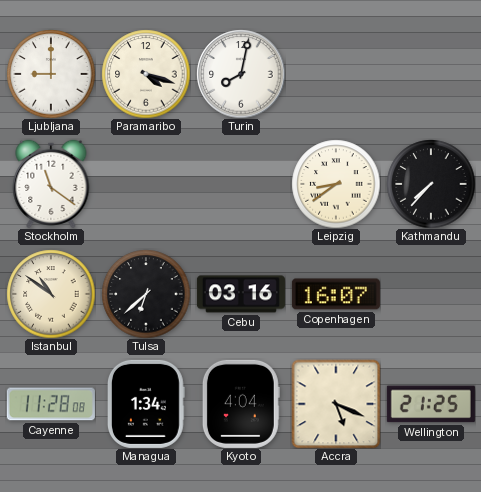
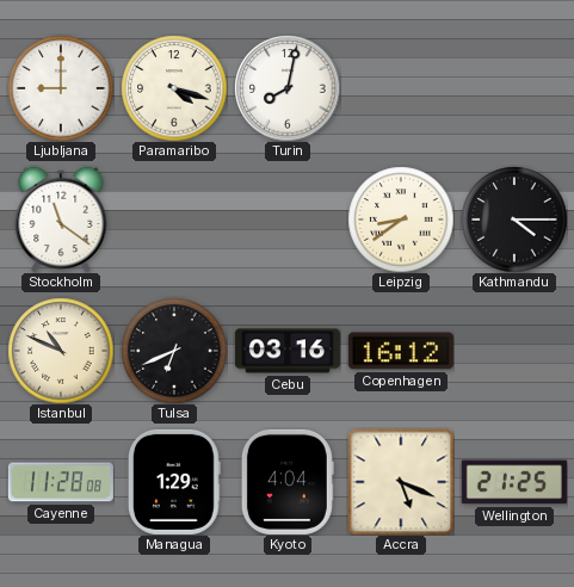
Kathmandu: 7:37 -> 4:15
Istanbul: 10:51 -> 10:49
Tulsa: 6:38 -> 6:41
Copenhagen: 16:07 -> 16:12
Managua: 1:34 -> 1:29
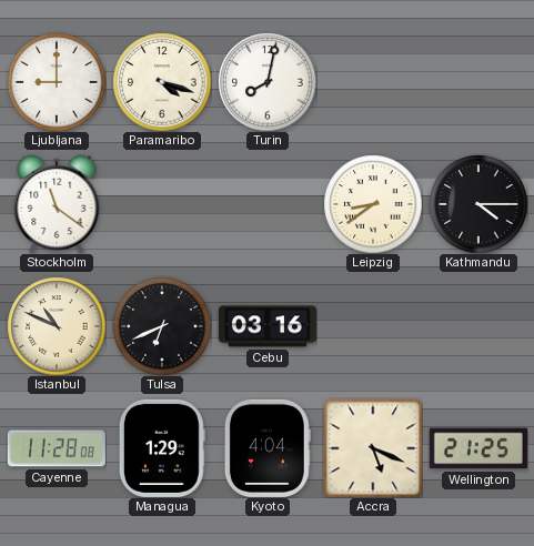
Copenhagen: 16:12 -> none
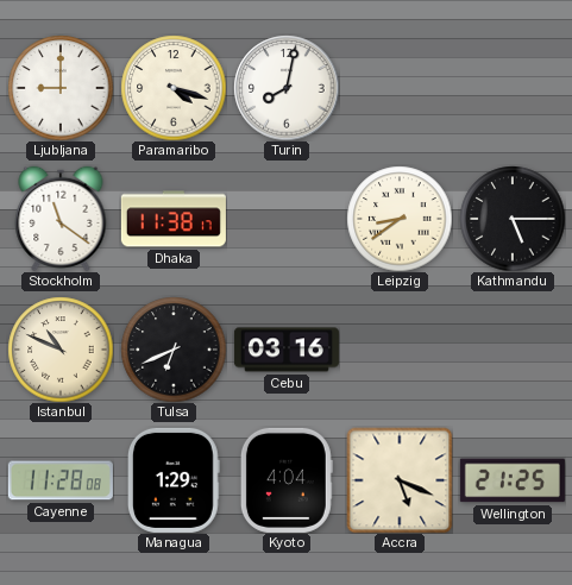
Dhaka: none -> 11:38
Kathmandu: 4:15 -> 5:15
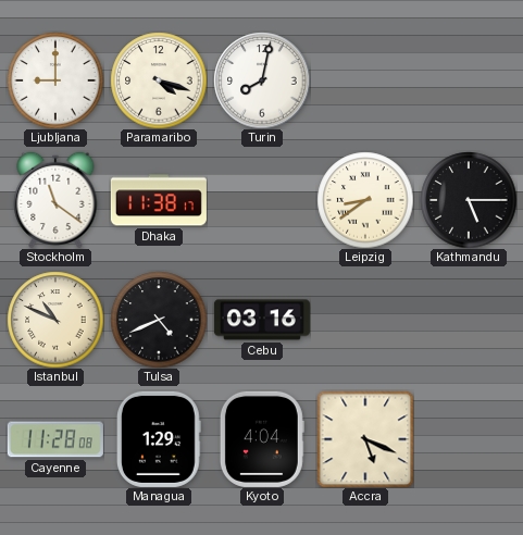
Tulsa: 6:41 -> 4:41
Wellington: 21:25 -> none
